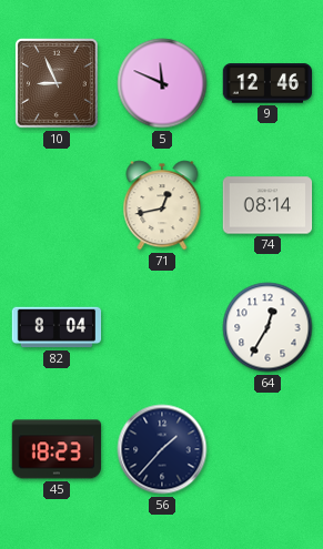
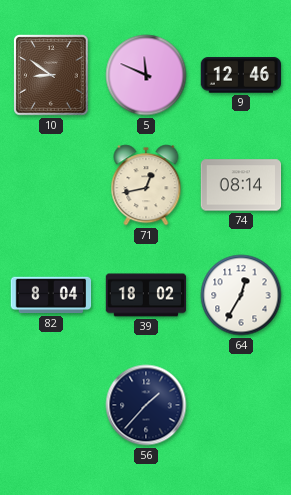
10: 8:56 -> 8:51
39: none -> 18:02
45: 18:23 -> none
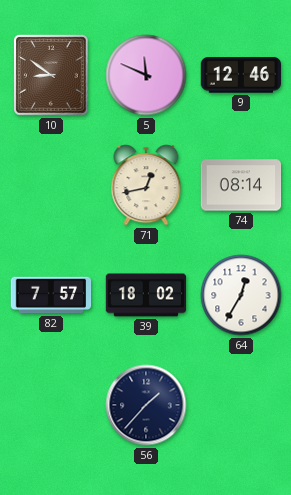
82: 8:04 -> 7:57
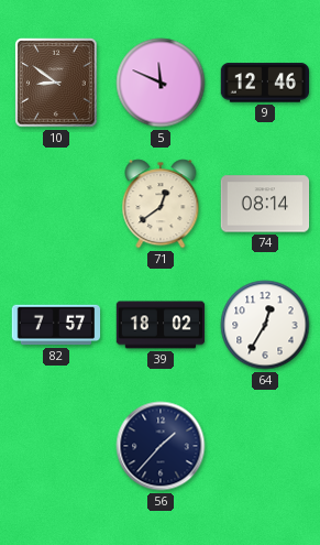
71: 12:43 -> 12:39
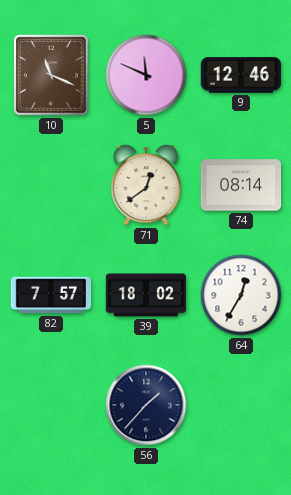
10: 8:51 -> 11:19
